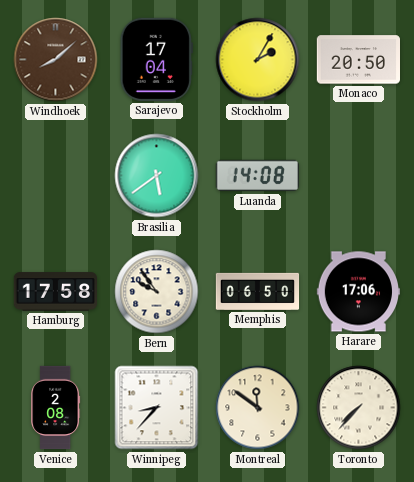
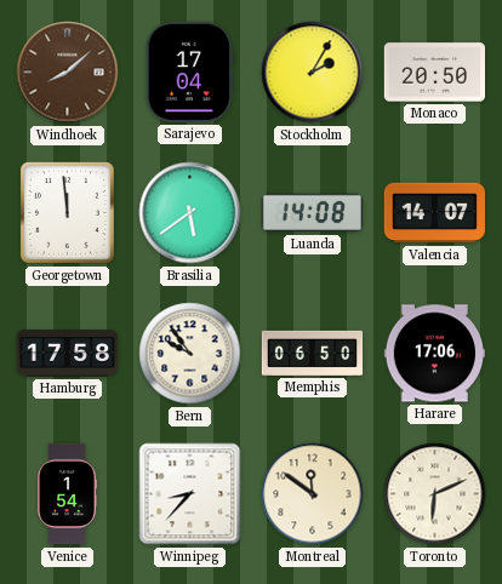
Georgetown: none -> 11:59
Valencia: none -> 14:07
Venice: 2:08 -> 1:54
Toronto: 7:37 -> 6:11
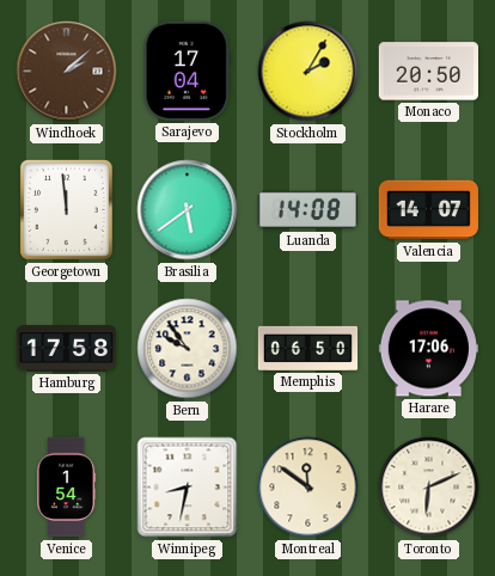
Windhoek: 8:08 -> 2:08
Winnipeg: 8:37 -> 8:32
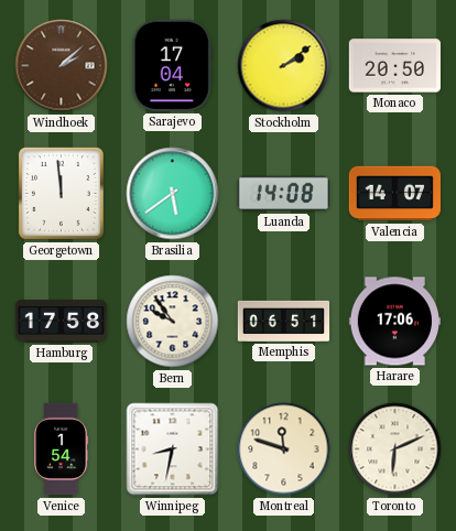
Stockholm: 2:05 -> 2:09
Memphis: 06:50 -> 06:51
Montreal: 11:51 -> 11:48
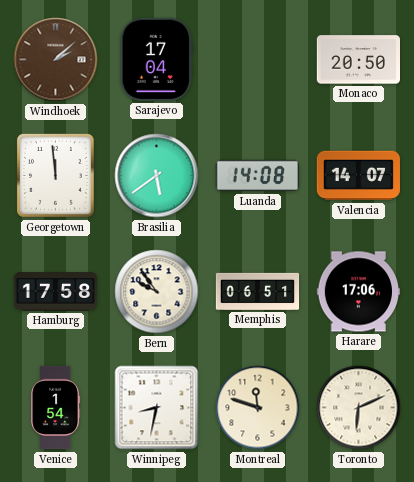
Stockholm: 2:09 -> none
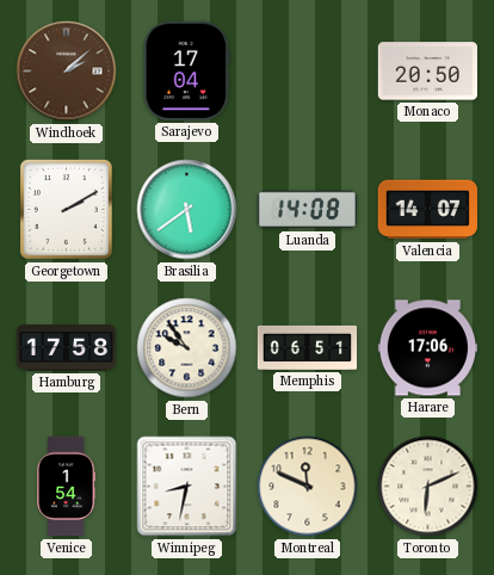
Georgetown: 11:59 -> 2:10
Montreal: 11:48 -> 11:49
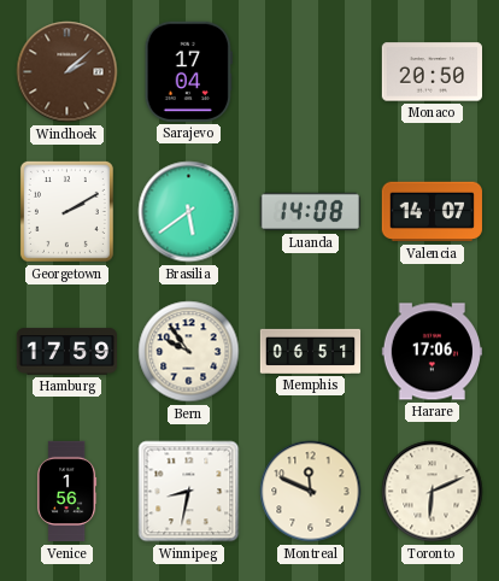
Hamburg: 17:58 -> 17:59
Venice: 1:54 -> 1:56
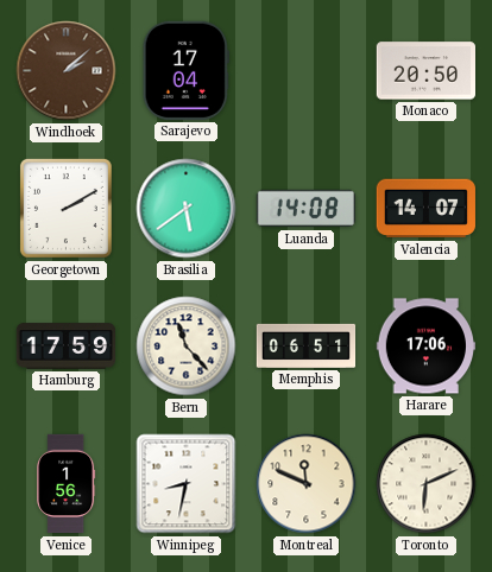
Bern: 9:54 -> 11:23
